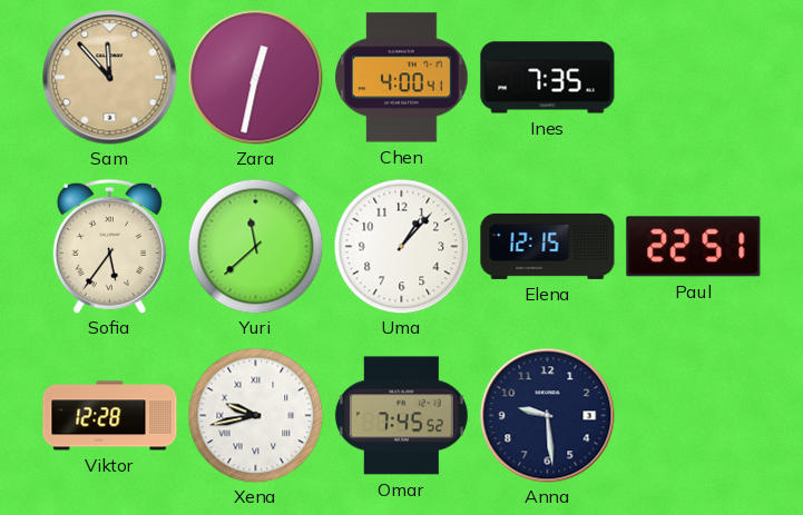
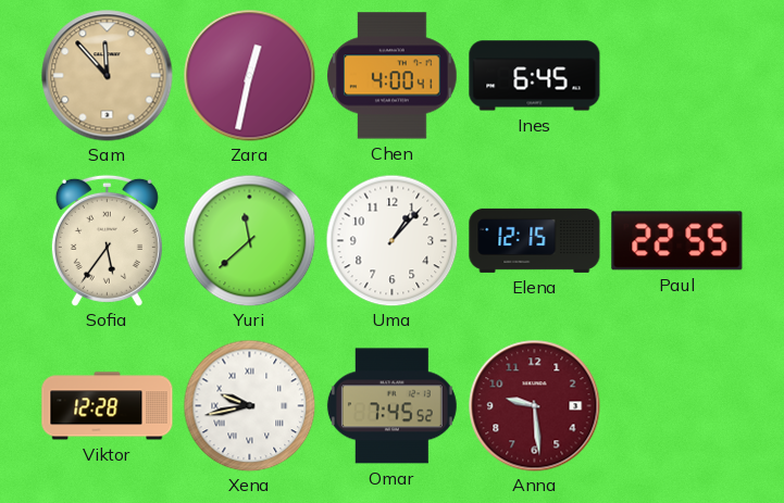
Ines: 7:35 -> 6:45
Paul: 22:51 -> 22:55
Anna dial: navy -> burgundy
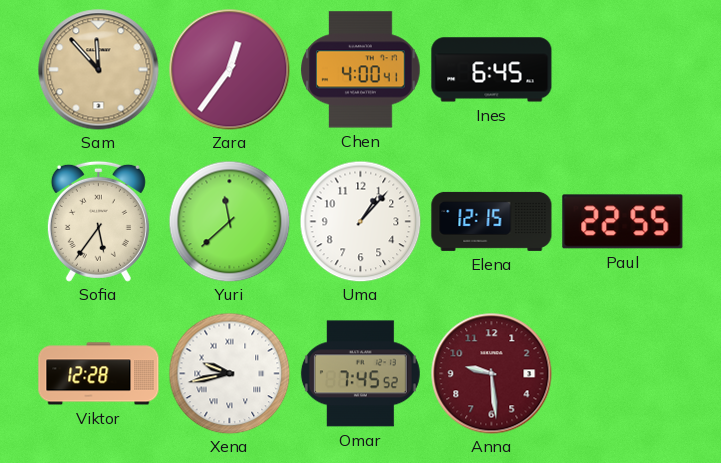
Zara: 12:32 -> 12:36
